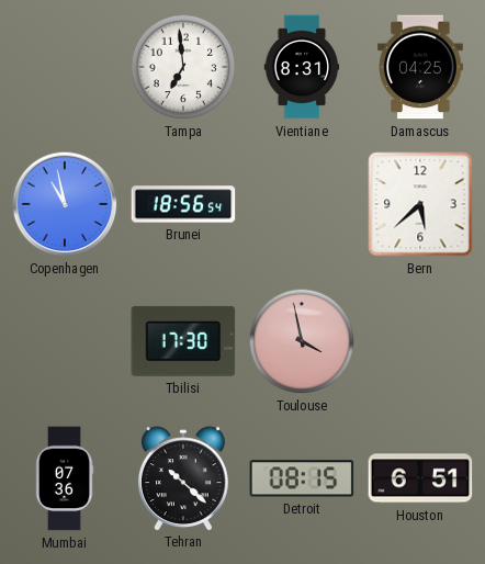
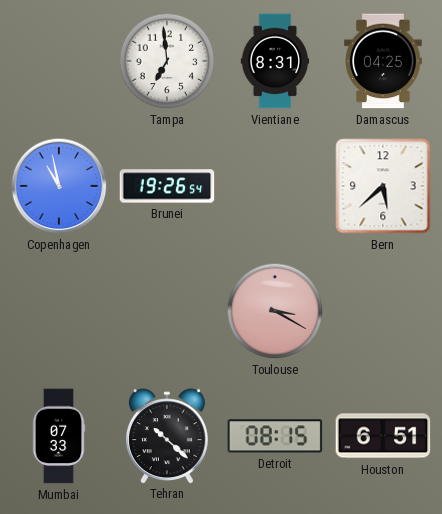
Brunei: 18:56 -> 19:26
Tbilisi: 17:30 -> none
Toulouse: 3:58 -> 3:20
Mumbai: 07:36 -> 07:33
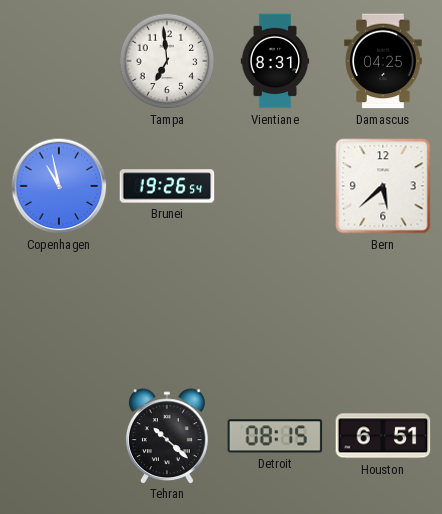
Toulouse: 3:20 -> none
Mumbai: 07:33 -> none
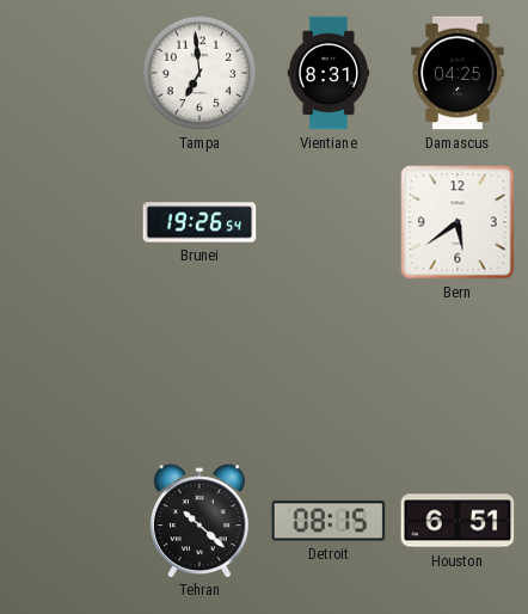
Copenhagen: 10:58 -> none
Bern: 5:38 -> 5:39
